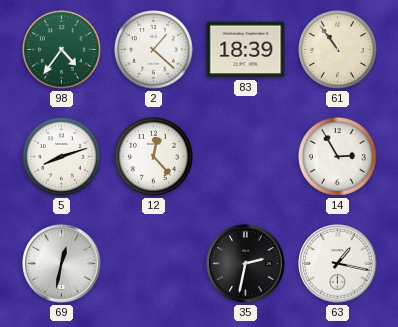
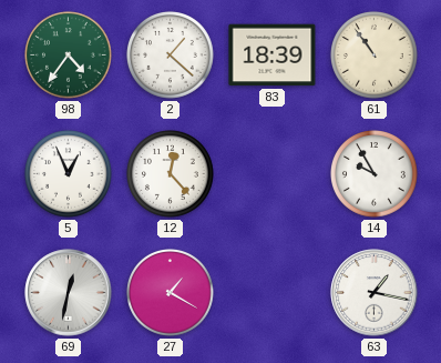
5: 8:12 -> 12:56
14: 2:55 -> 9:55
27: none -> 1:20
35: 2:32 -> none
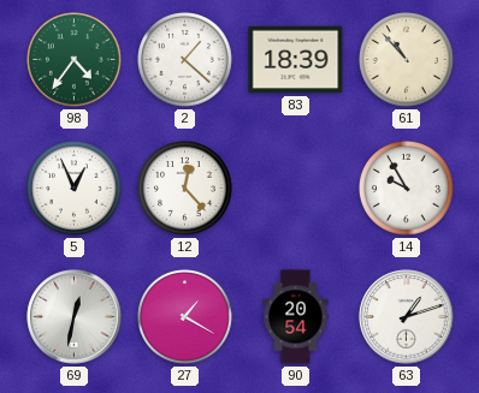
61: 10:54 -> 10:53
90: none -> 20:54
63: 1:17 -> 1:12
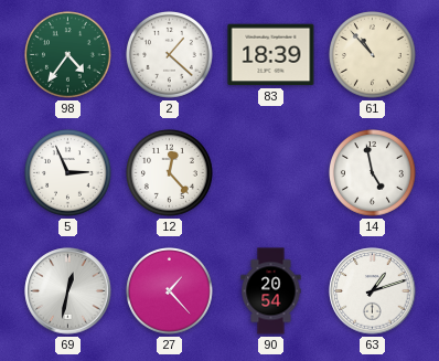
5: 12:56 -> 2:56
14: 9:55 -> 4:58
27: 1:20 -> 1:23
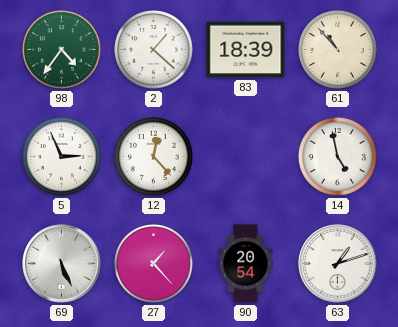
69: 12:32 -> 5:26
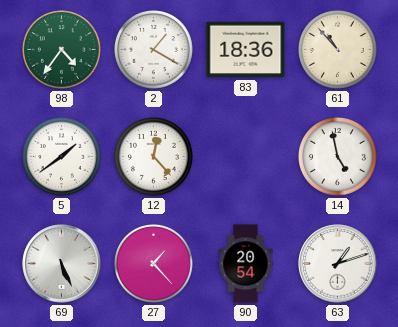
2: 1:22 -> 1:20
83: 18:39 -> 18:36
5: 2:56 -> 1:39
